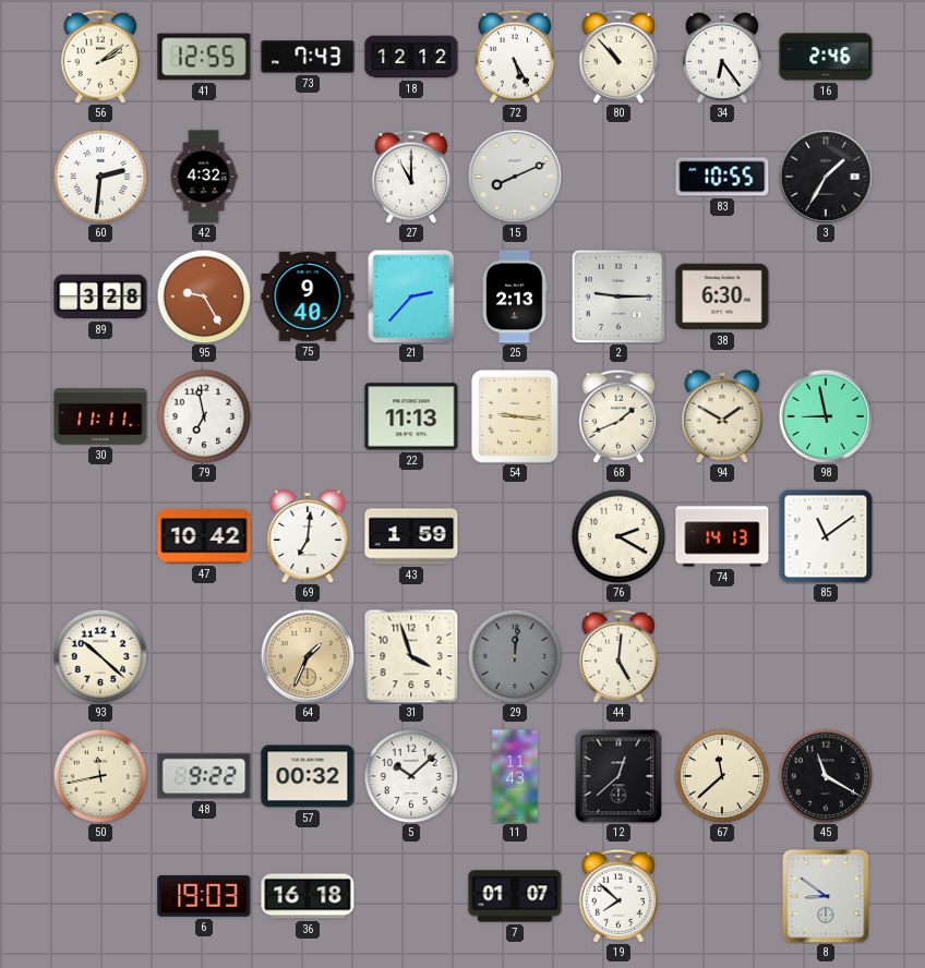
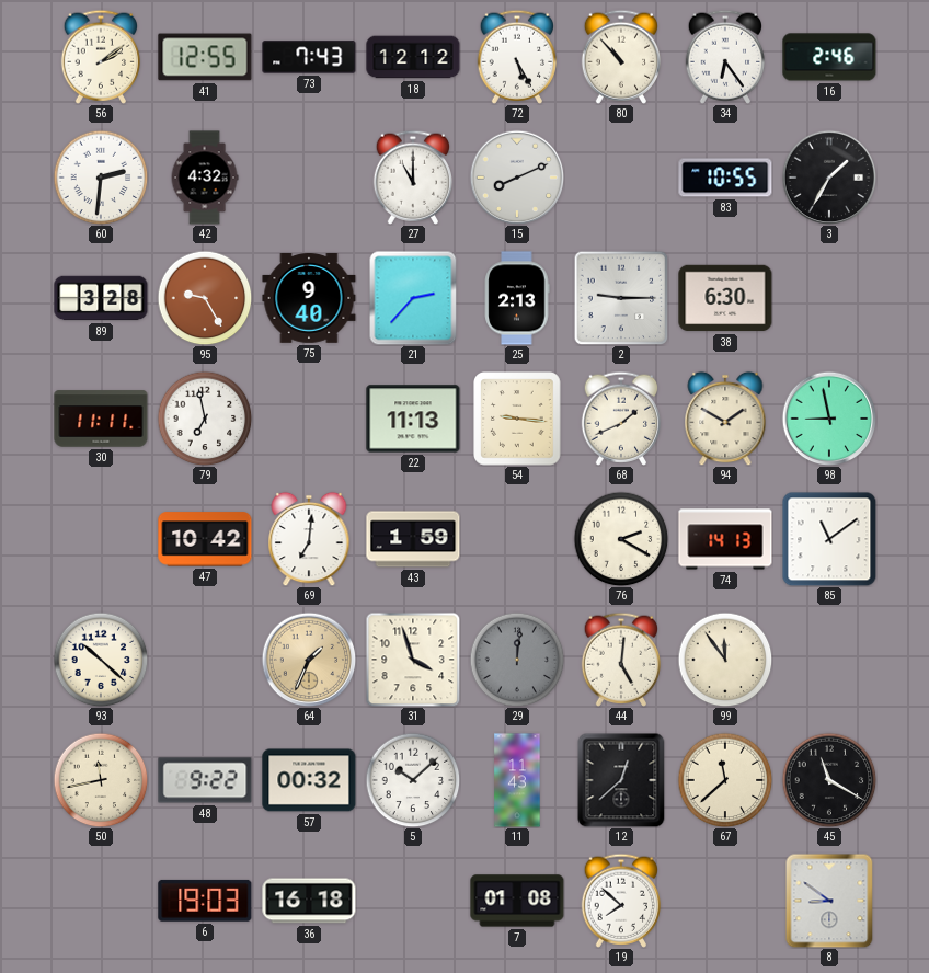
99: none -> 11:54
7: 01:07 -> 01:08
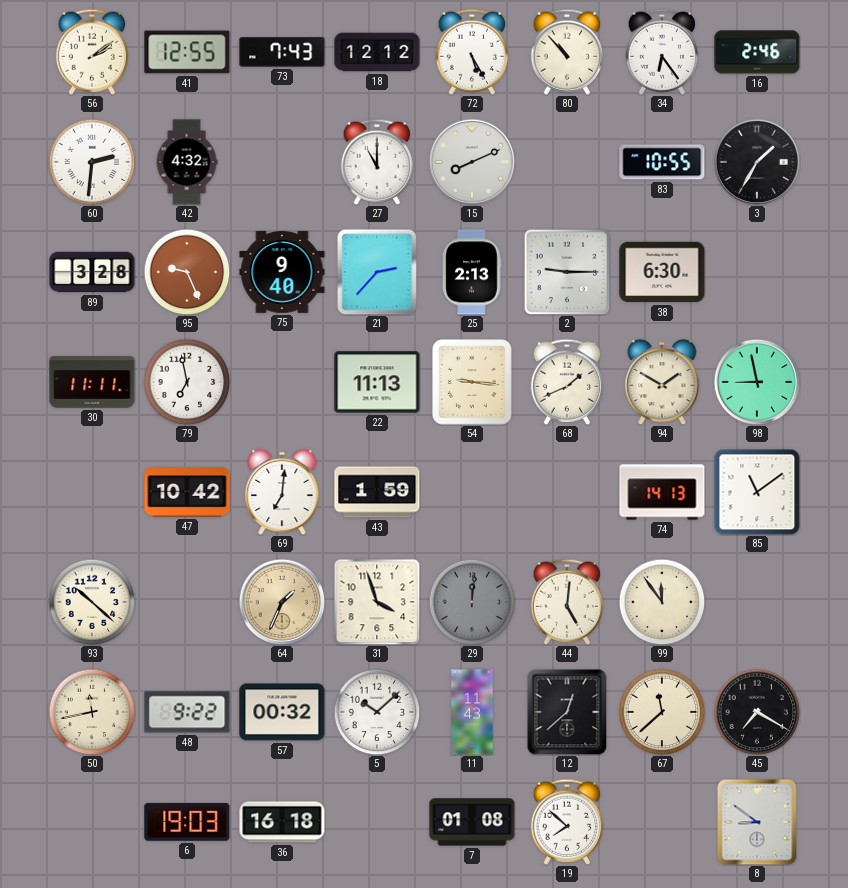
95: 9:25 -> 9:26
76: 2:20 -> none
45: 11:20 -> 7:20
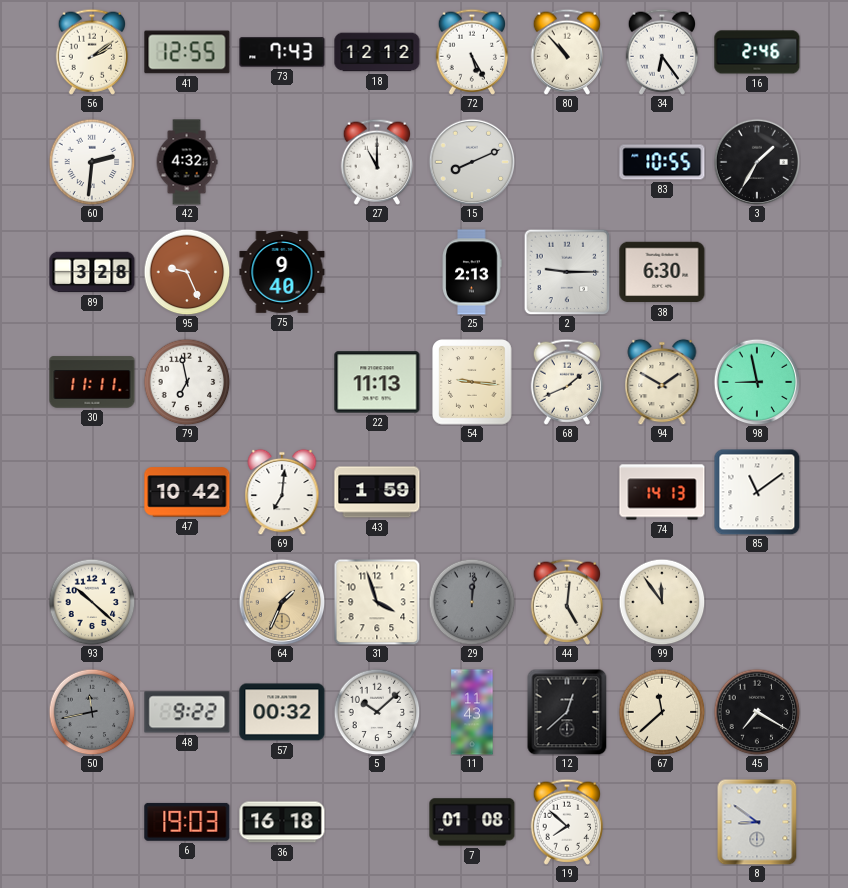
21: 2:37 -> none
50 dial: cream -> grey
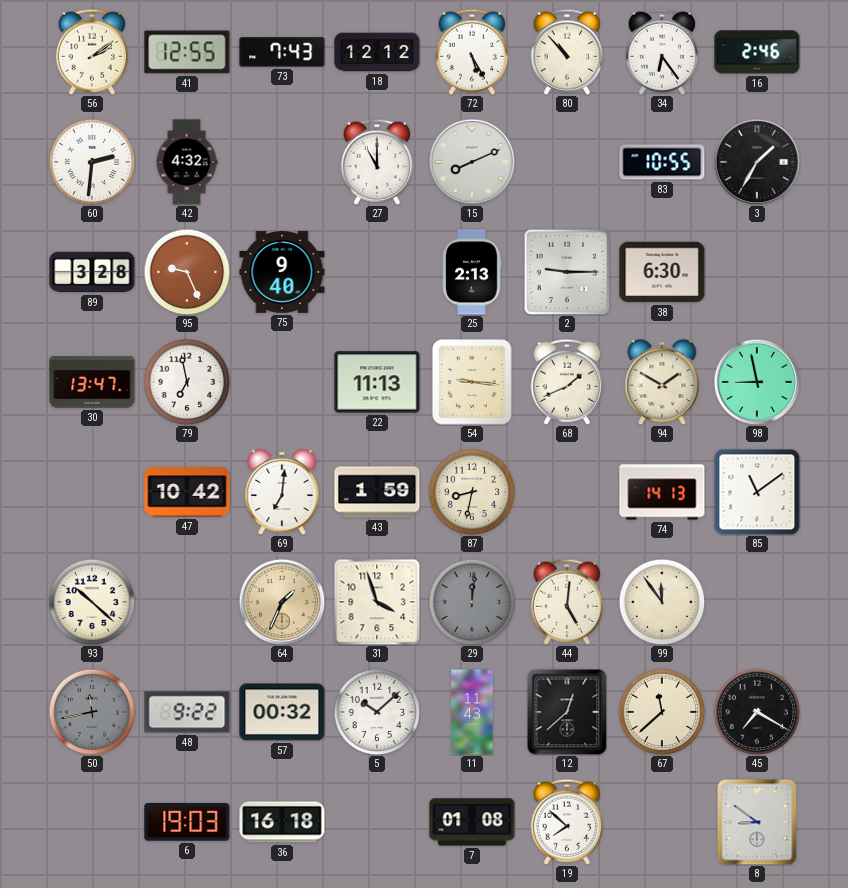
30: 11:11 -> 13:47
87: none -> 8:32
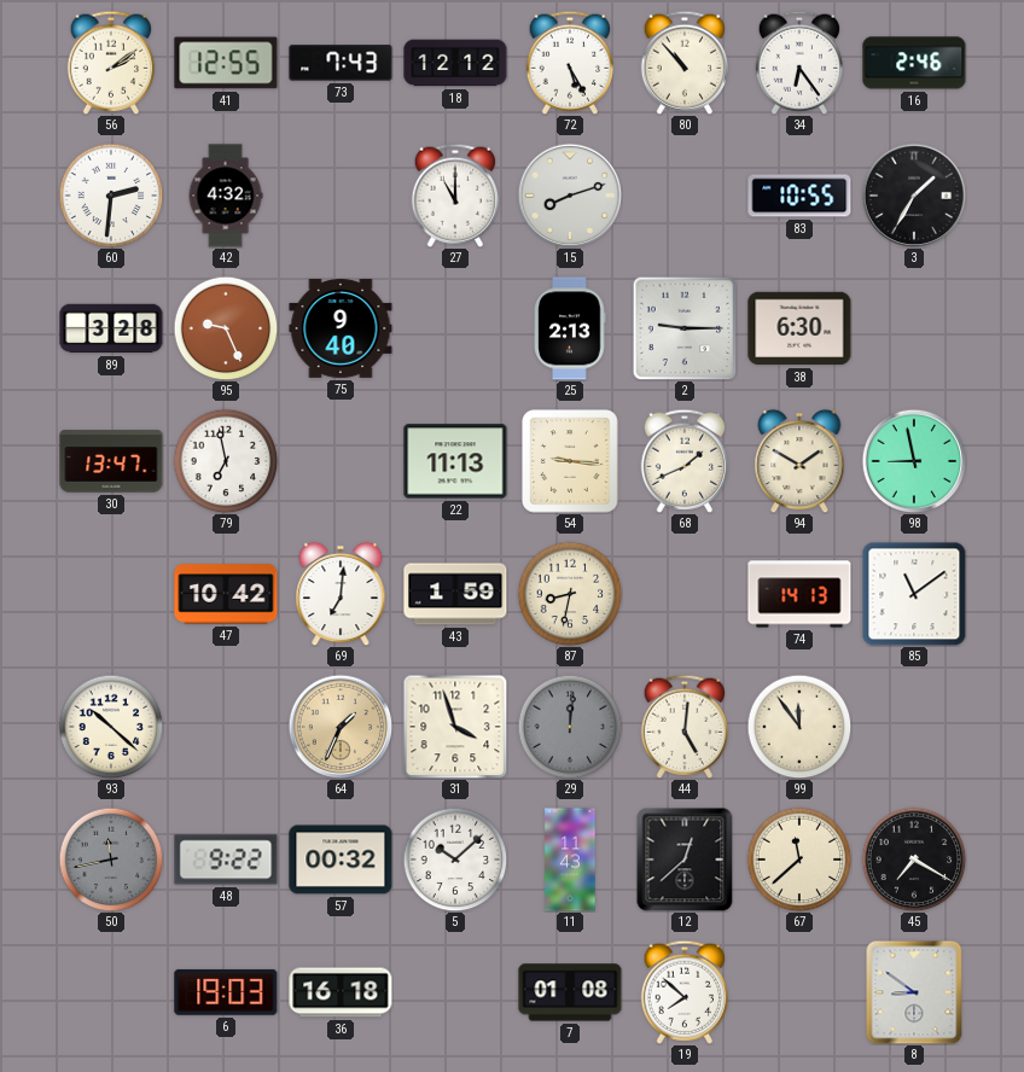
15: 8:11 -> 8:12
